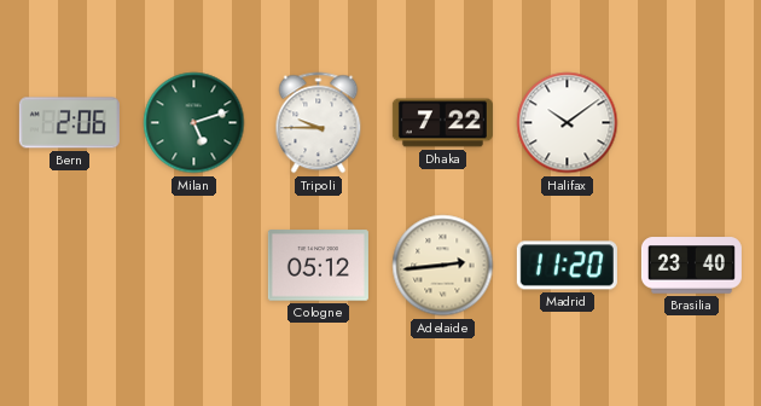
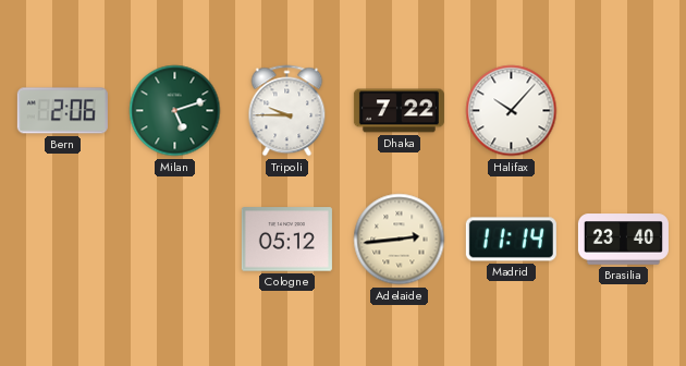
Halifax: 10:09 -> 10:07
Madrid: 11:20 -> 11:14
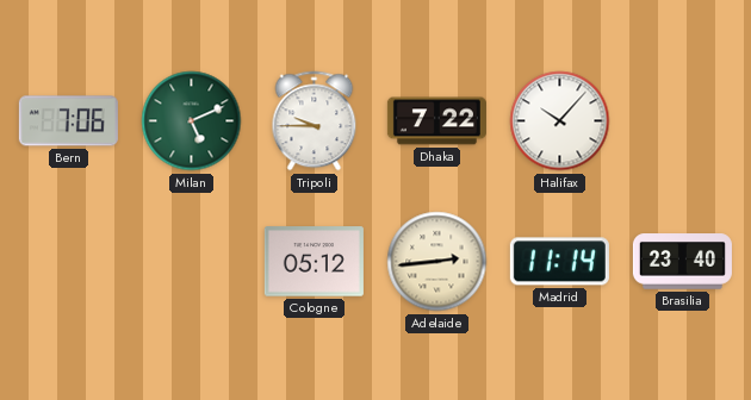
Bern: 2:06 -> 7:06
Milan: 5:12 -> 5:11
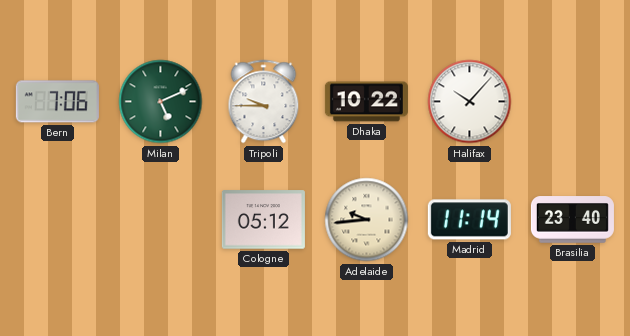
Dhaka: 7:22 -> 10:22
Adelaide: 2:44 -> 9:44
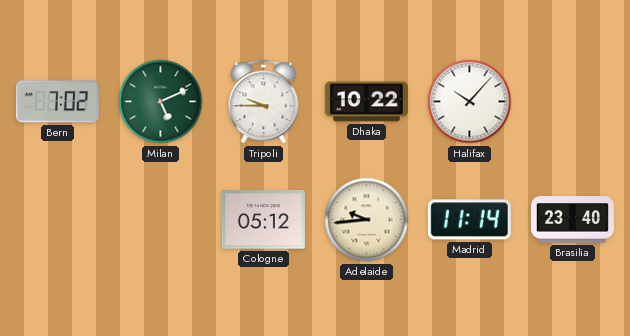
Bern: 7:06 -> 7:02
